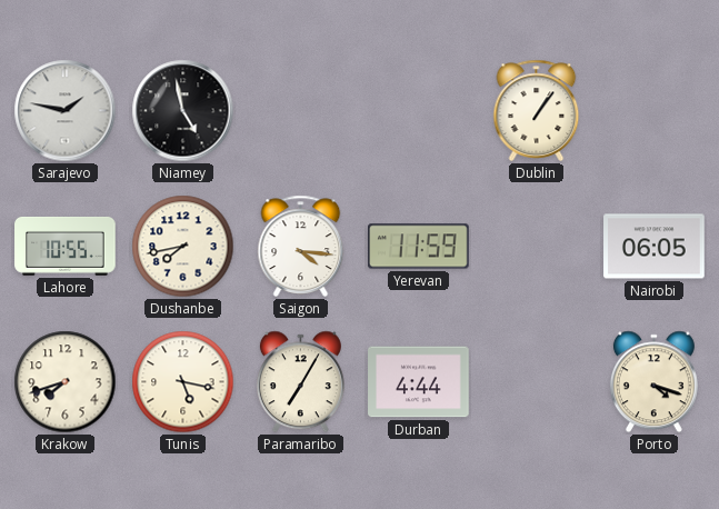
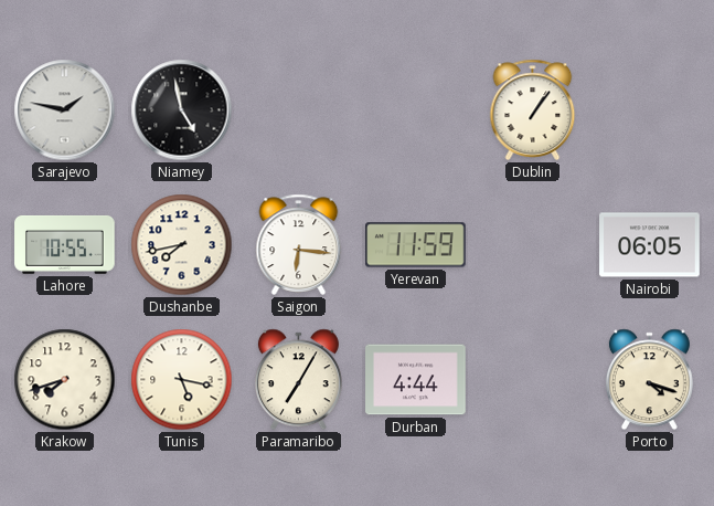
Saigon: 4:16 -> 6:16
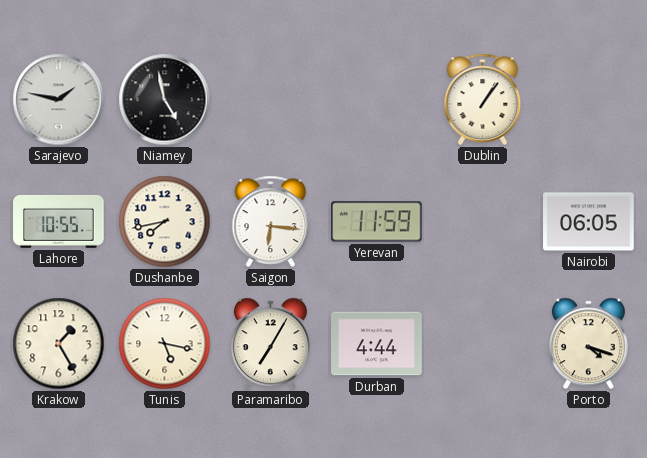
Krakow: 7:42 -> 1:25
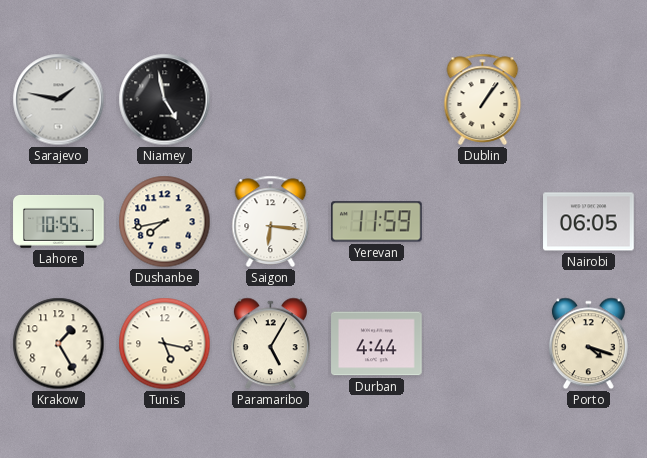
Paramaribo: 7:05 -> 5:05
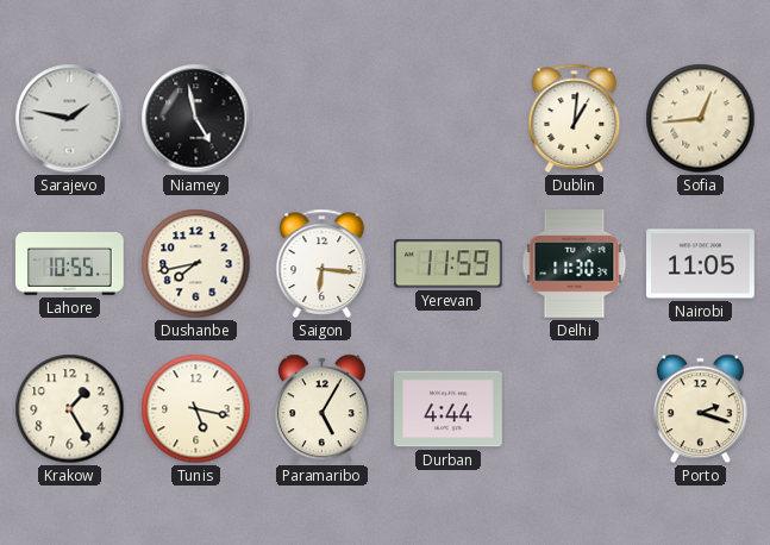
Dublin: 1:06 -> 1:01
Sofia: none -> 12:44
Delhi: none -> 11:30
Nairobi: 06:05 -> 11:05
Porto: 4:18 -> 2:18
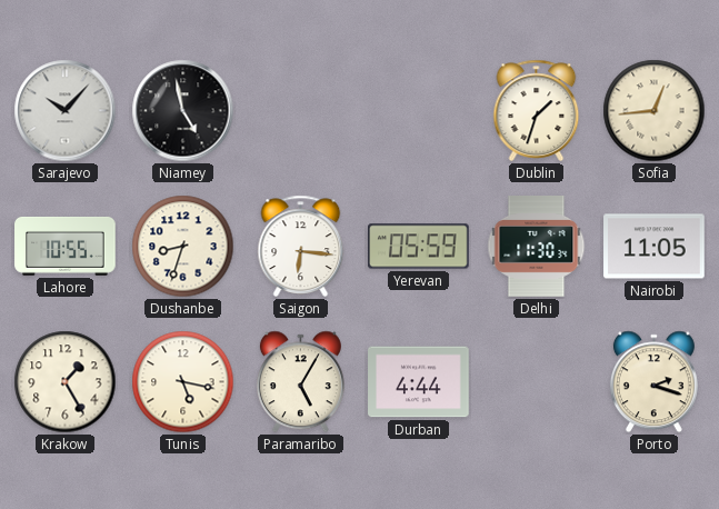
Sarajevo: 1:47 -> 10:07
Dublin: 1:01 -> 1:33
Dushanbe: 7:43 -> 8:33
Yerevan: 11:59 -> 05:59
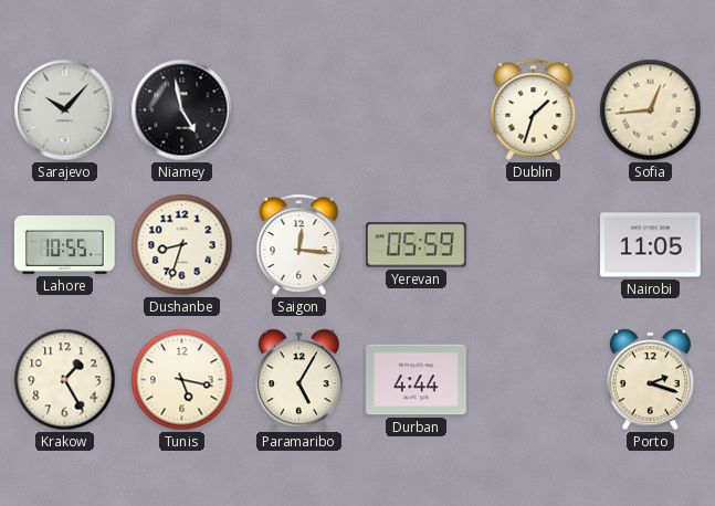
Saigon: 6:16 -> 12:16
Delhi: 11:30 -> none
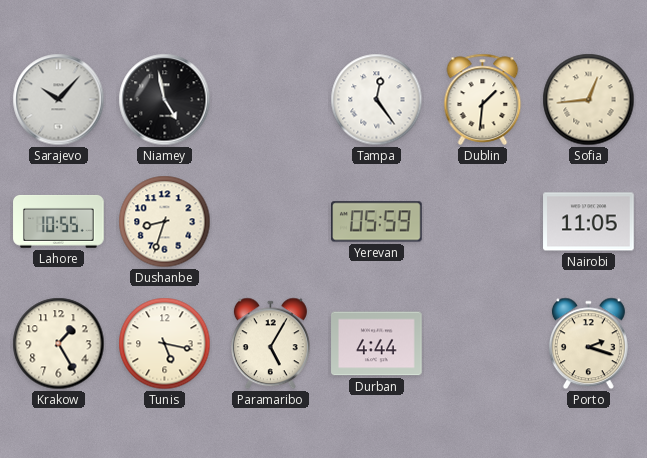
Tampa: none -> 12:24
Dublin: 1:33 -> 1:31
Saigon: 12:16 -> none
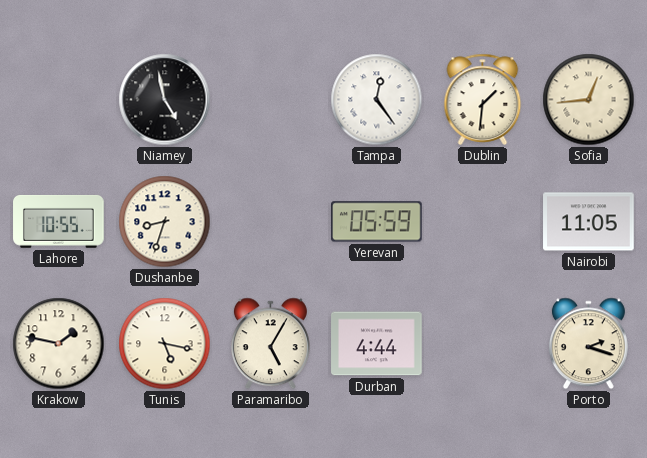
Sarajevo: 10:07 -> none
Krakow: 1:25 -> 1:47
